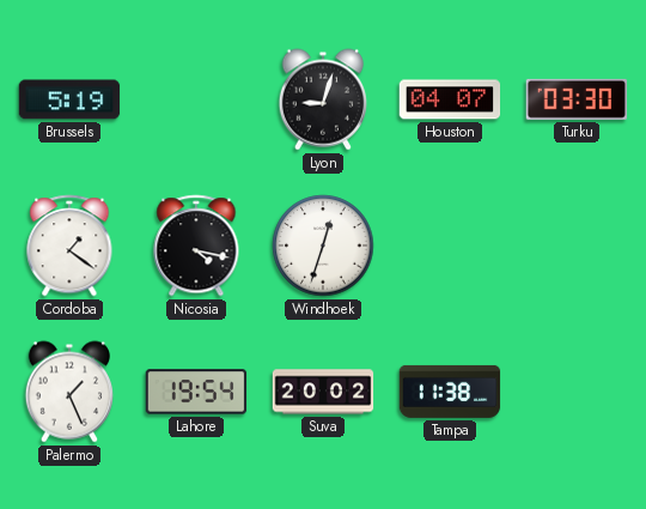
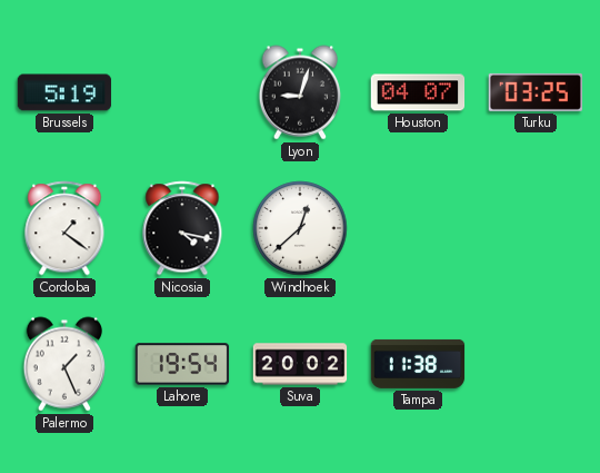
Turku: 03:30 -> 03:25
Windhoek: 12:33 -> 12:38
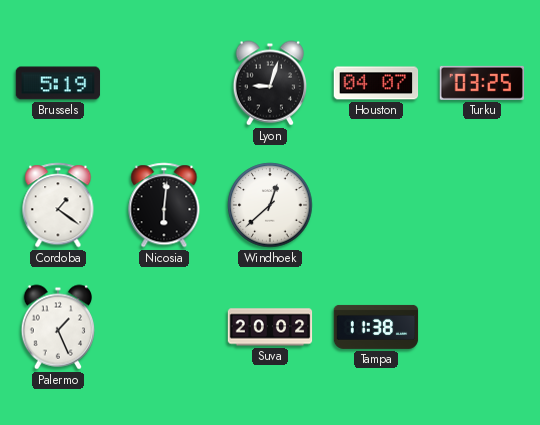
Nicosia: 4:17 -> 6:01
Lahore: 19:54 -> none
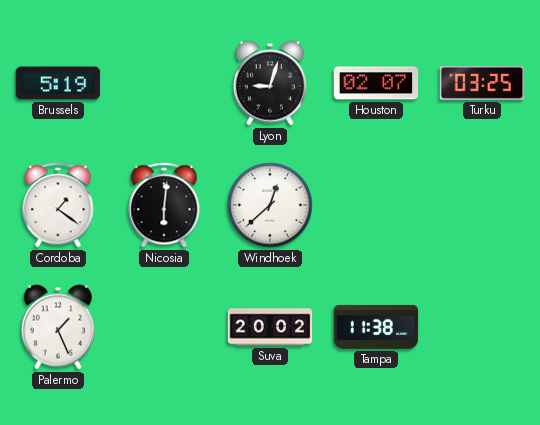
Houston: 04:07 -> 02:07
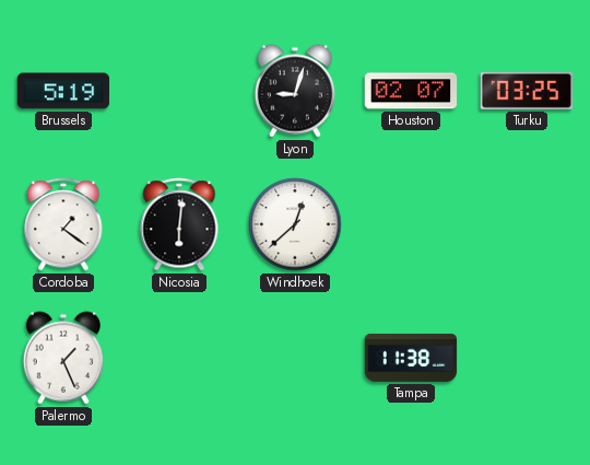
Suva: 20:02 -> none
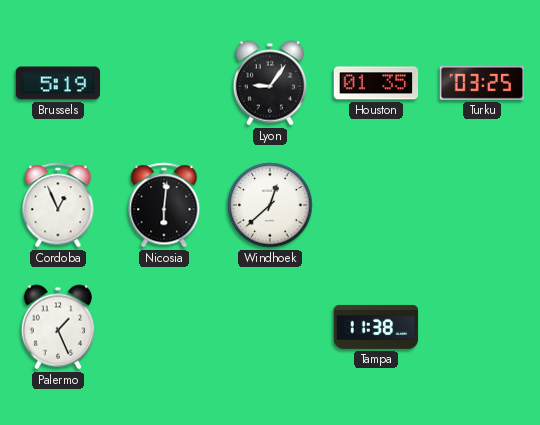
Lyon: 9:03 -> 9:06
Houston: 02:07 -> 01:35
Cordoba: 1:21 -> 12:56
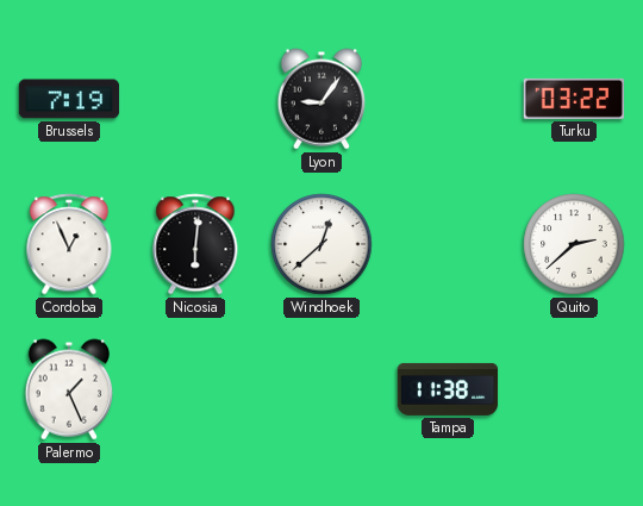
Brussels: 5:19 -> 7:19
Houston: 01:35 -> none
Turku: 03:25 -> 03:22
Quito: none -> 2:38
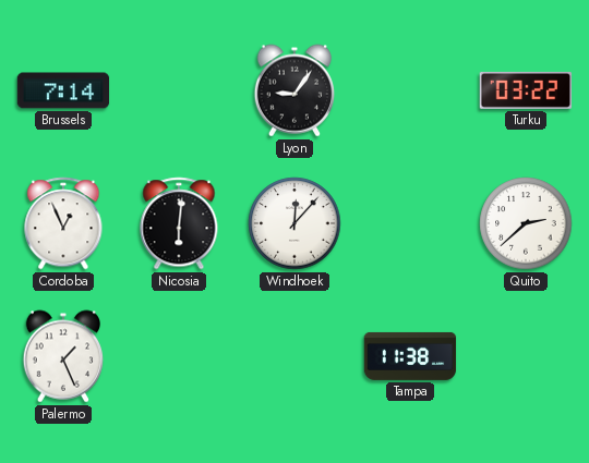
Brussels: 7:19 -> 7:14
Windhoek: 12:38 -> 12:07
